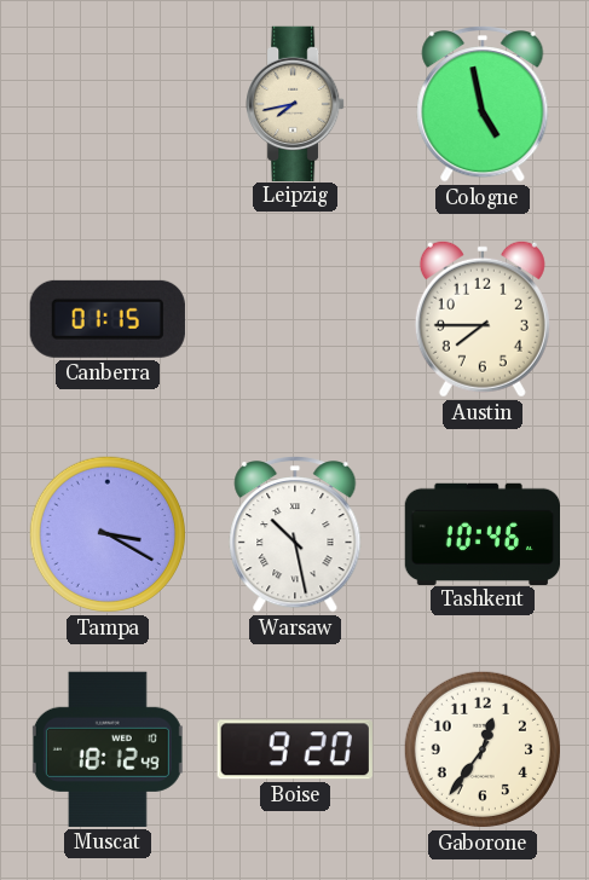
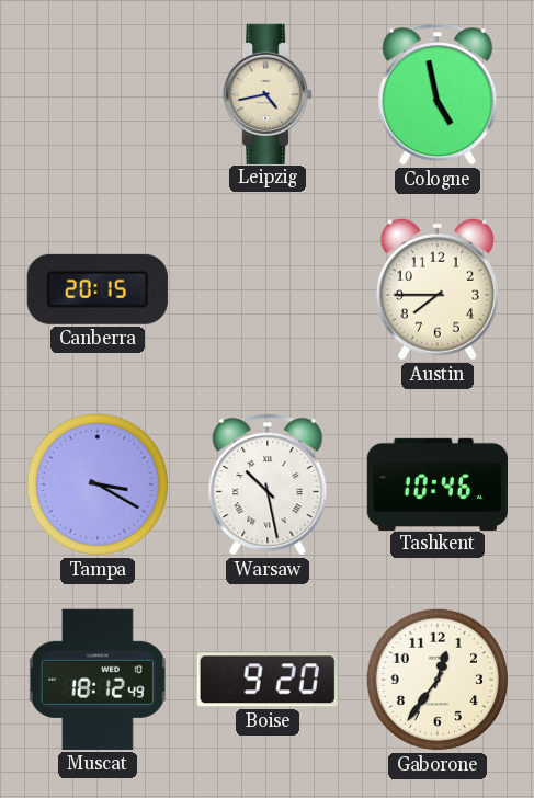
Leipzig: 7:43 -> 4:43
Canberra: 01:15 -> 20:15
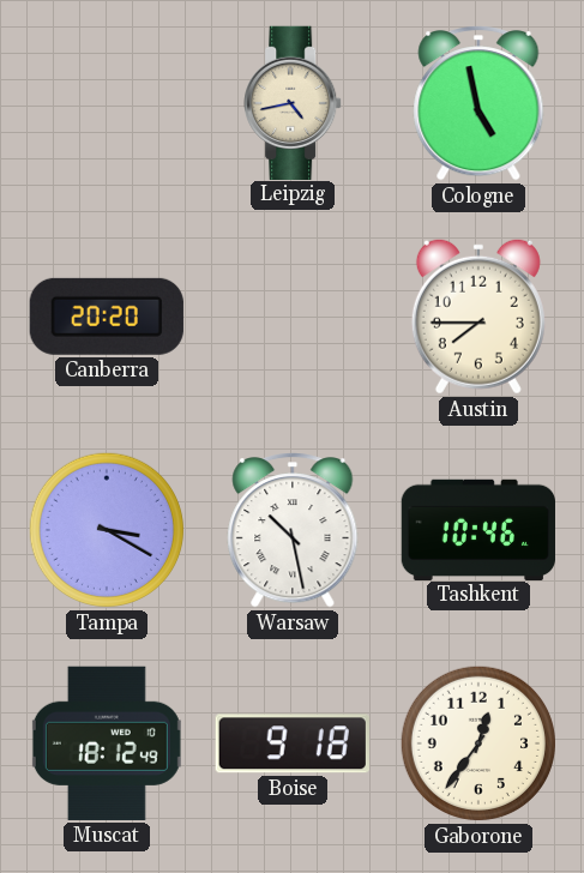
Canberra: 20:15 -> 20:20
Boise: 9:20 -> 9:18
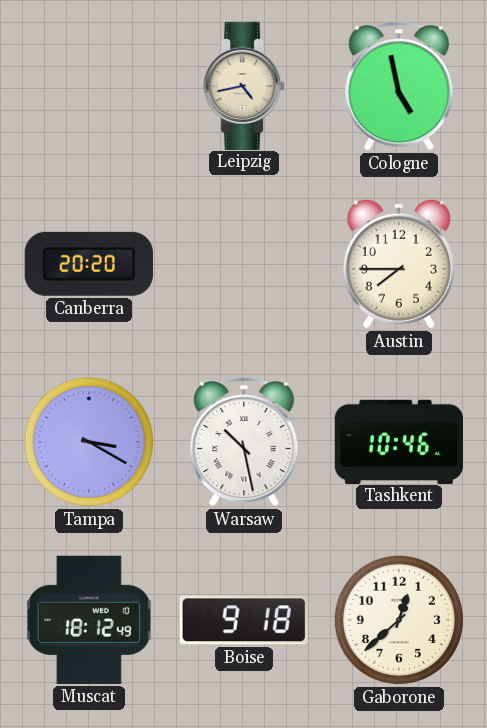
Gaborone: 12:36 -> 12:38
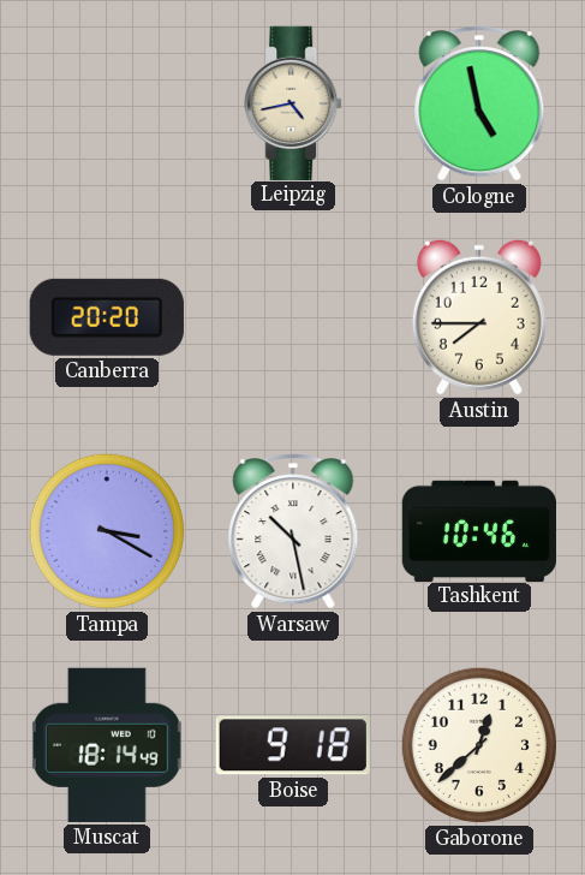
Muscat: 18:12 -> 18:14
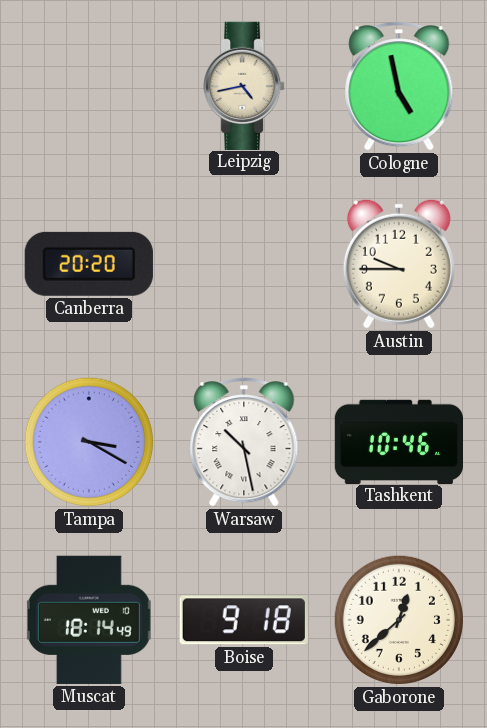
Austin: 7:45 -> 9:45
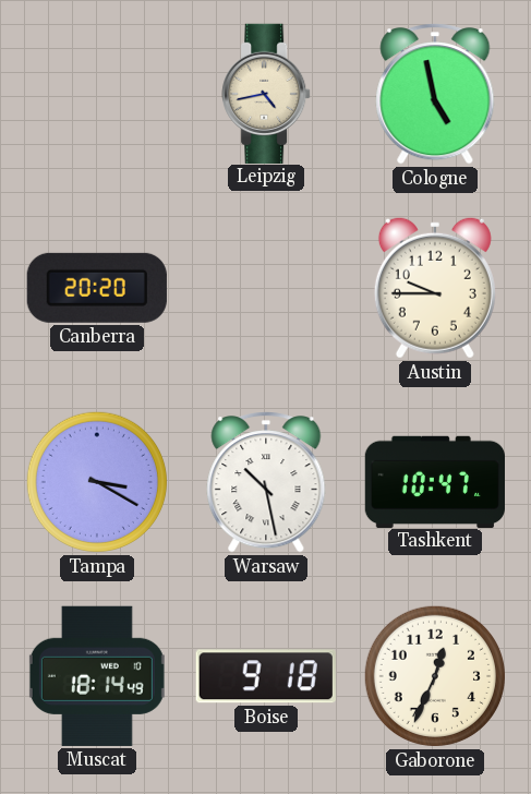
Tashkent: 10:46 -> 10:47
Gaborone: 12:38 -> 12:34
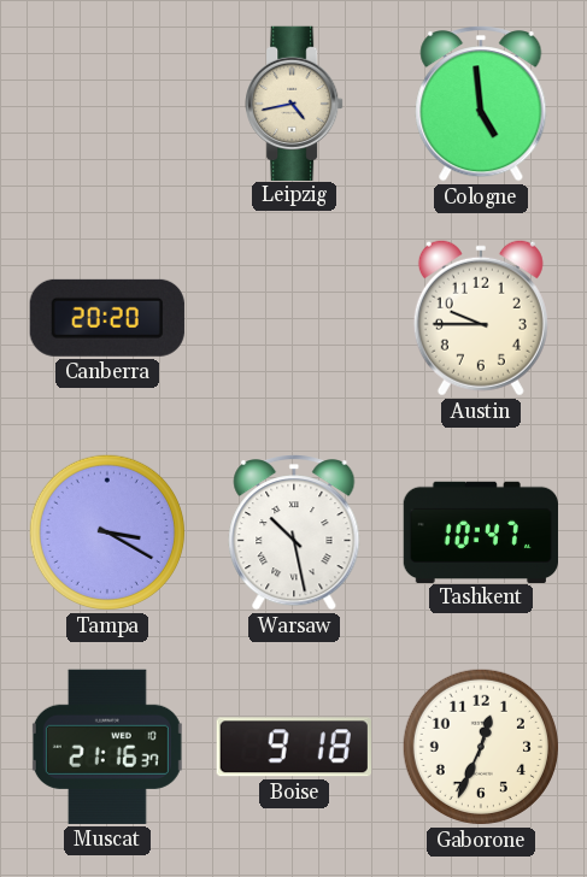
Cologne: 4:58 -> 4:59
Muscat: 18:14 -> 21:16
